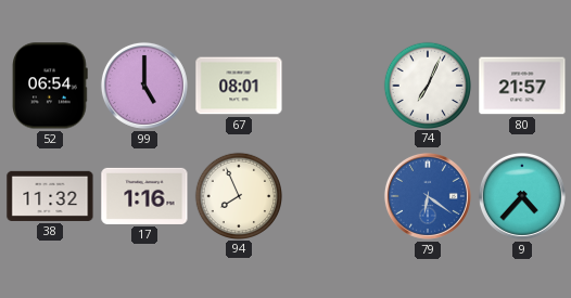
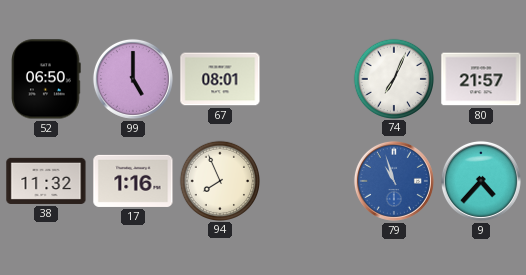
52: 06:54 -> 06:50
79: 6:21 -> 10:57
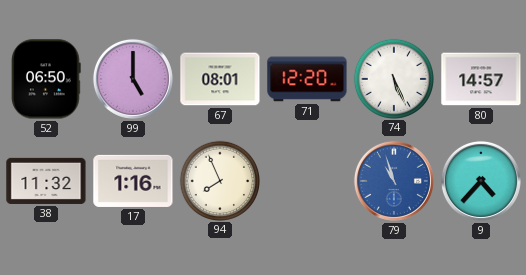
71: none -> 12:20
74: 7:04 -> 5:26
80: 21:57 -> 14:57
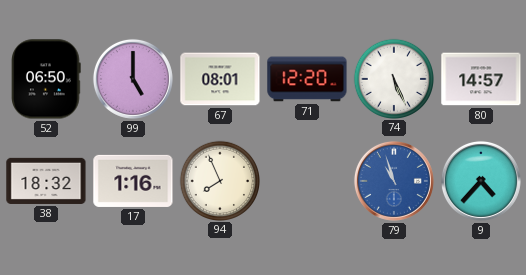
38: 11:32 -> 18:32
